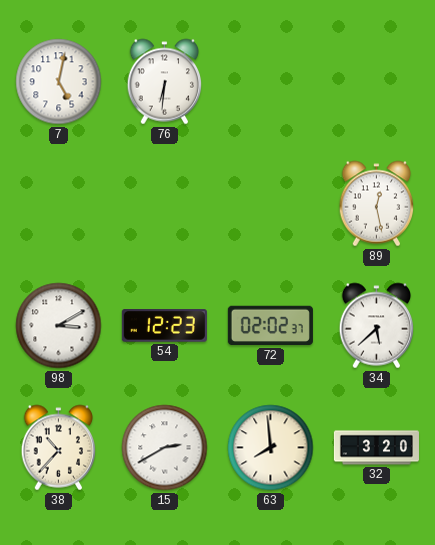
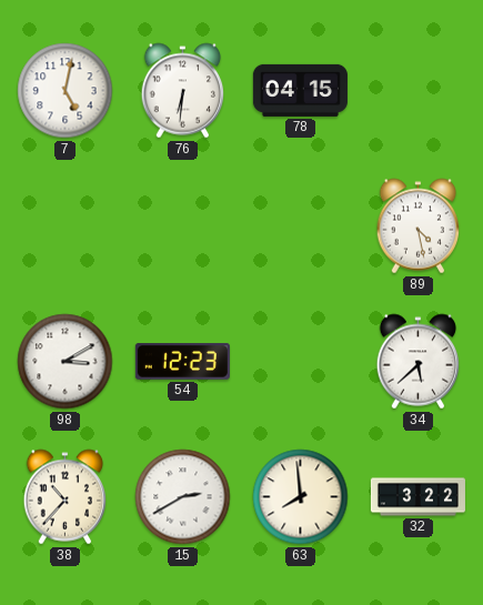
78: none -> 04:15
89: 12:28 -> 4:28
72: 02:02 -> none
32: 3:20 -> 3:22
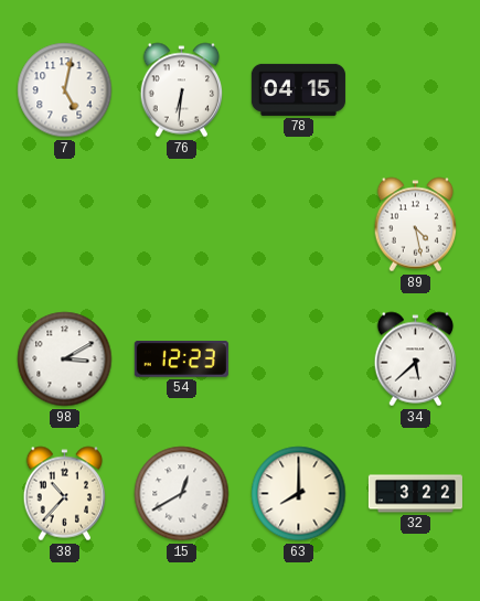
15: 2:40 -> 12:40
63: 7:59 -> 8:00
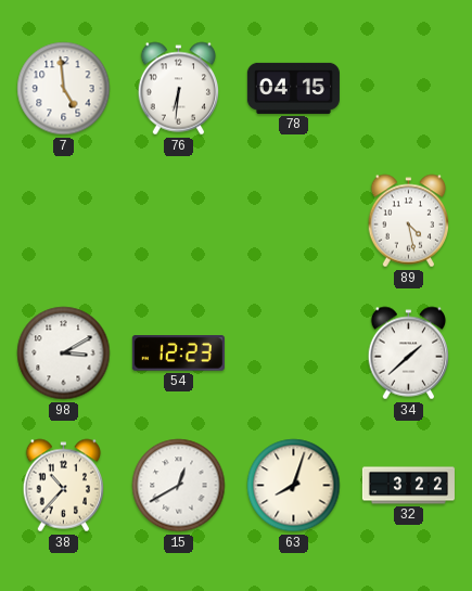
7: 5:02 -> 4:59
34: 5:38 -> 1:38
63: 8:00 -> 8:03
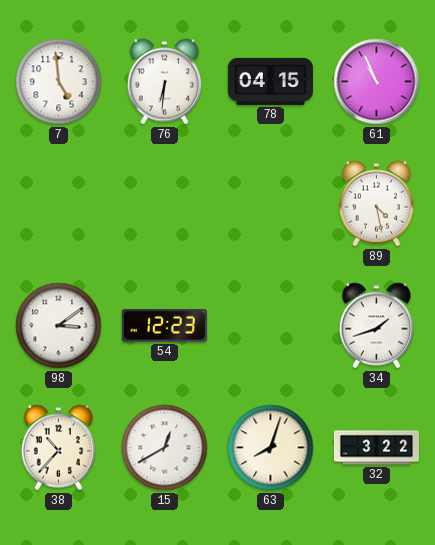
61: none -> 10:56
98: 3:10 -> 3:09
34: 1:38 -> 1:42
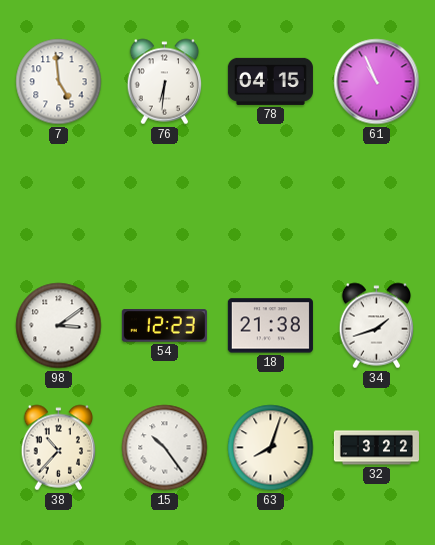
89: 4:28 -> none
18: none -> 21:38
15: 12:40 -> 10:24
